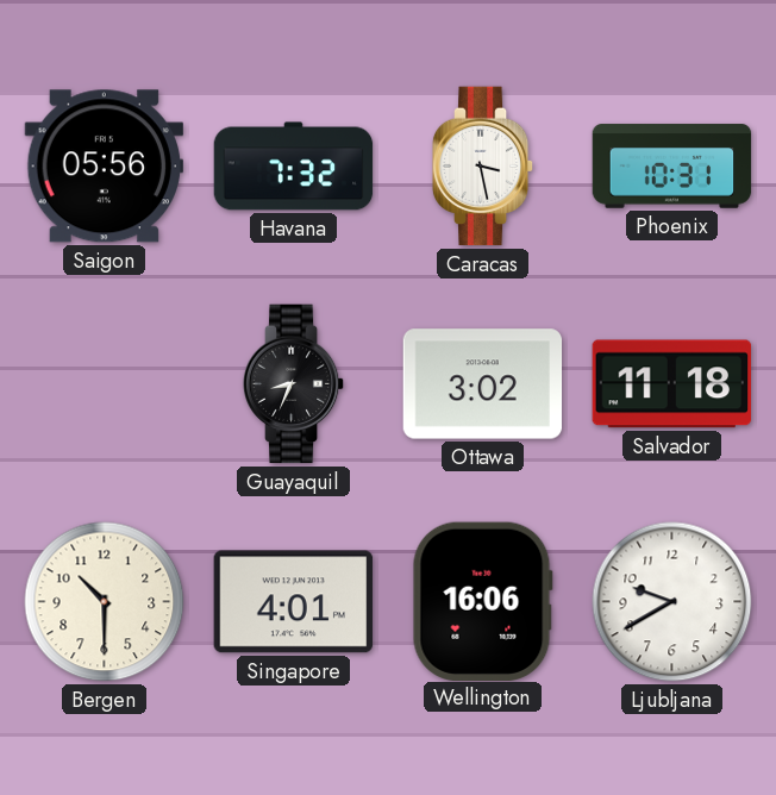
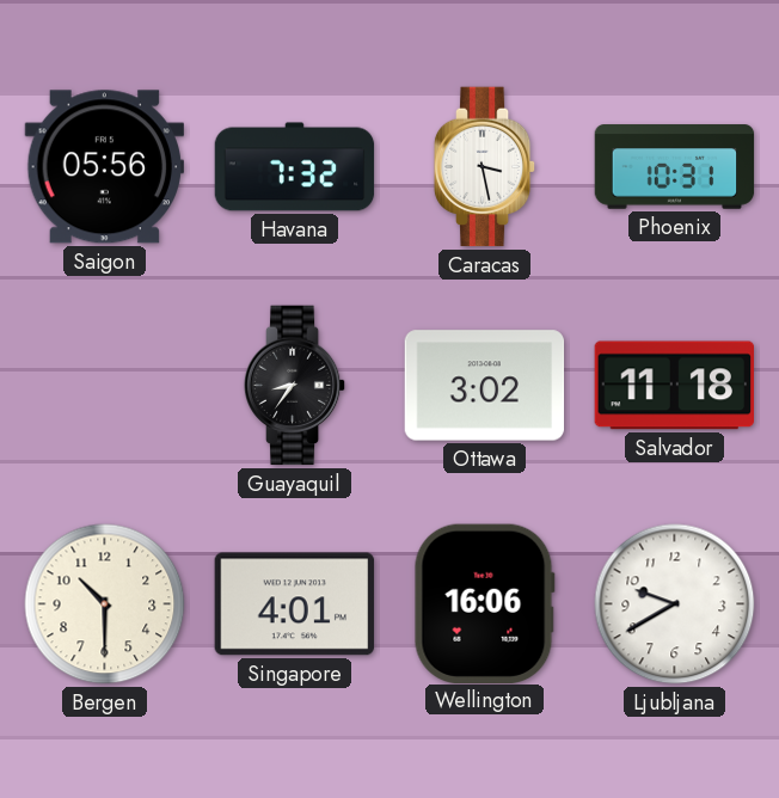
Guayaquil: 8:34 -> 8:36
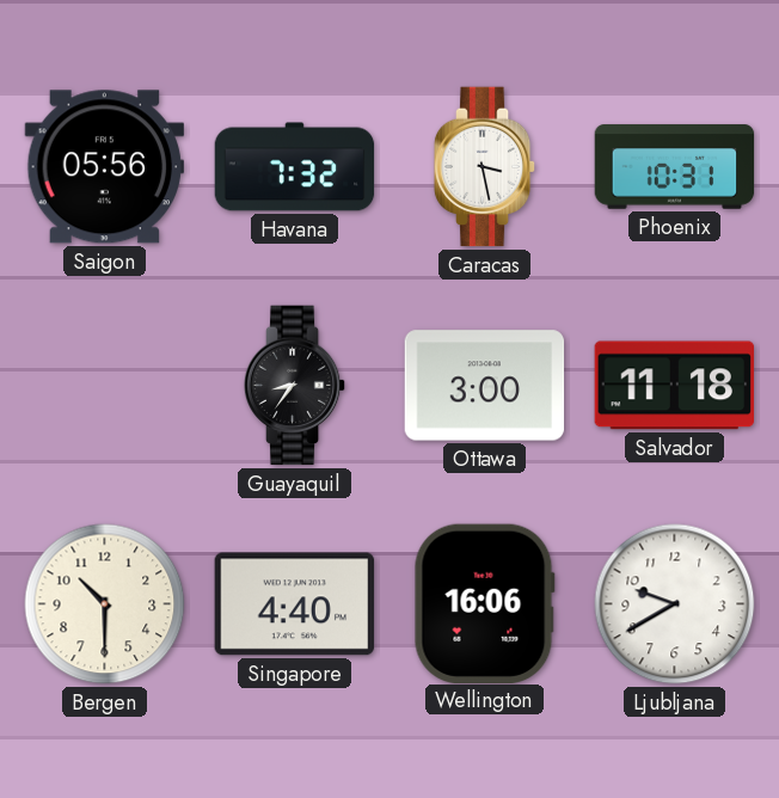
Ottawa: 3:02 -> 3:00
Singapore: 4:01 -> 4:40
